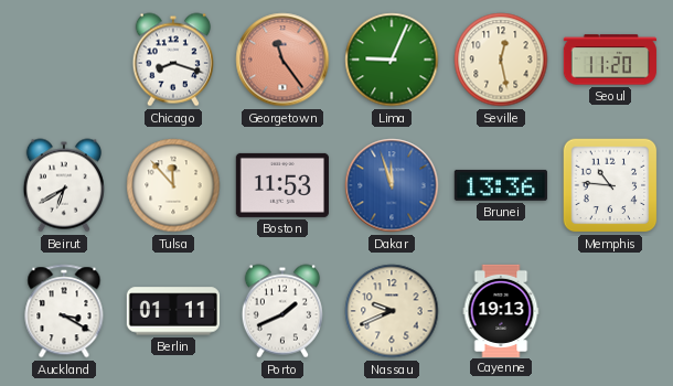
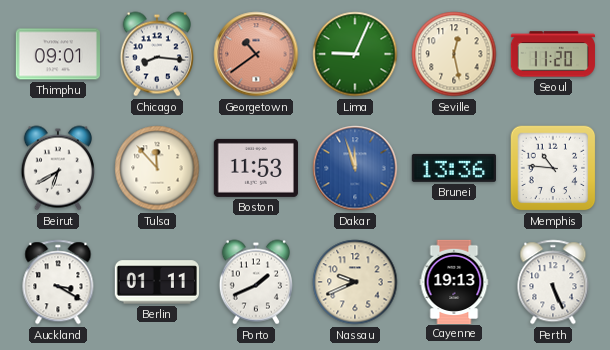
Thimphu: none -> 09:01
Chicago: 8:18 -> 8:16
Georgetown: 11:24 -> 10:39
Perth: none -> 5:26
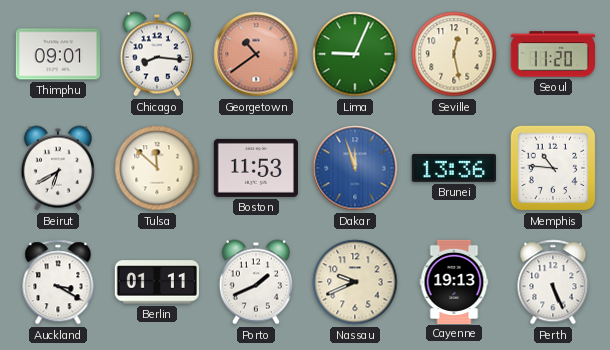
Tulsa: 11:53 -> 11:52
